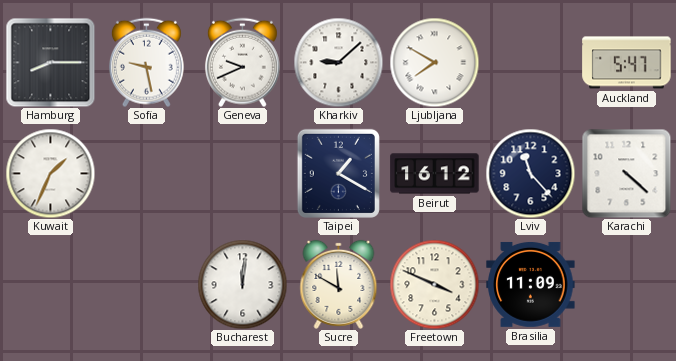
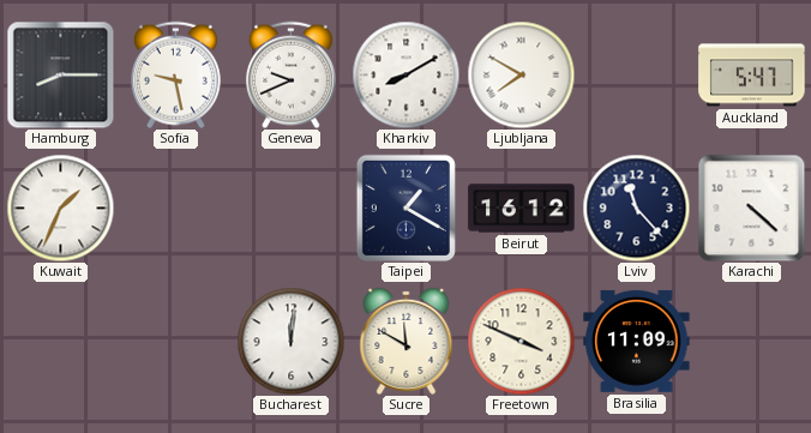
Kharkiv: 9:08 -> 8:10
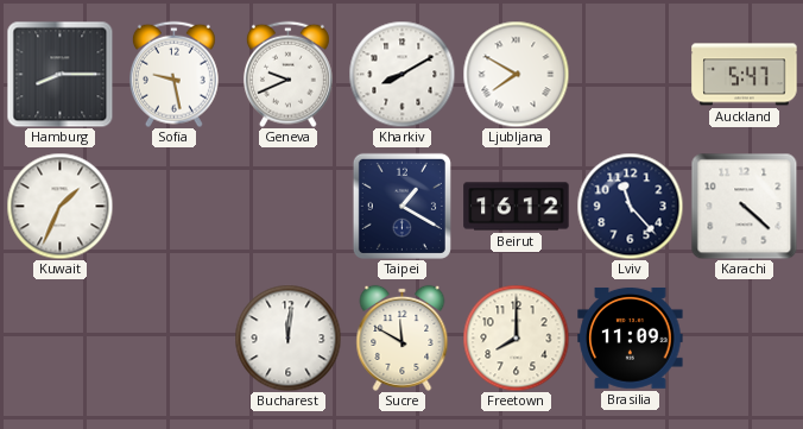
Freetown: 3:49 -> 8:00
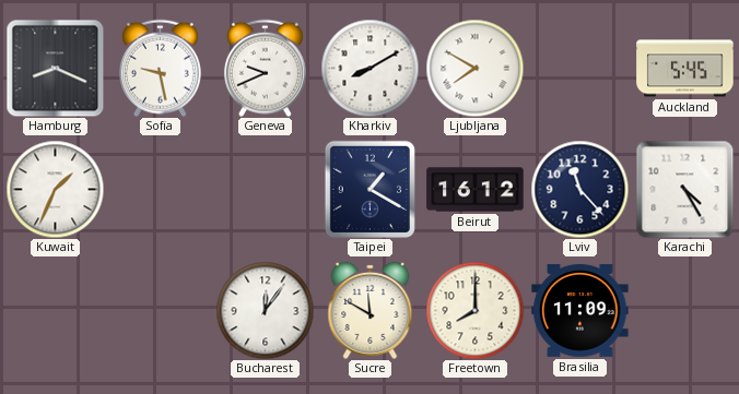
Hamburg: 8:15 -> 8:19
Auckland: 5:47 -> 5:45
Karachi: 4:22 -> 4:25
Bucharest: 12:01 -> 12:06
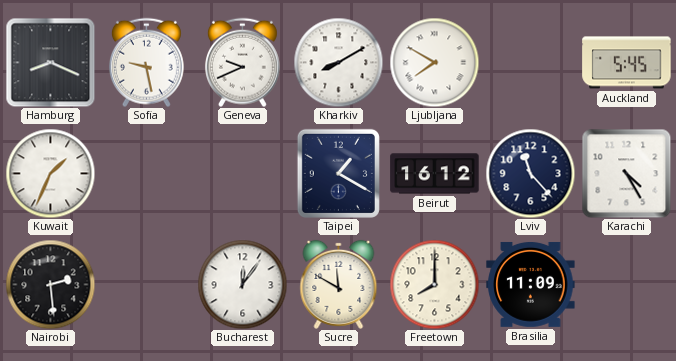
Nairobi: none -> 2:29
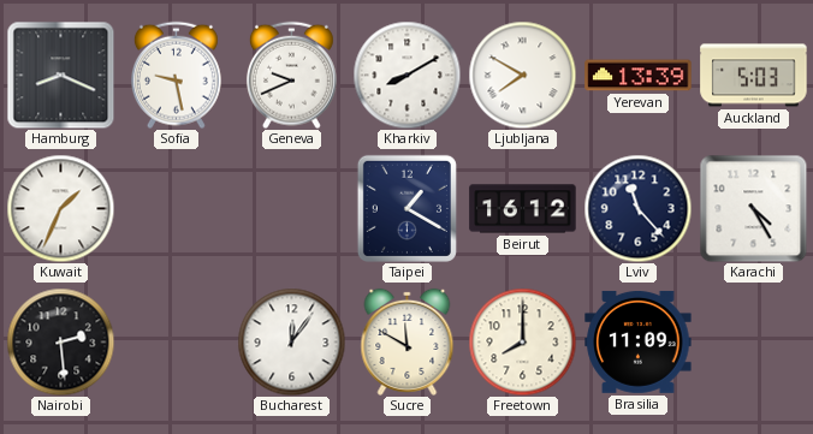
Yerevan: none -> 13:39
Auckland: 5:45 -> 5:03
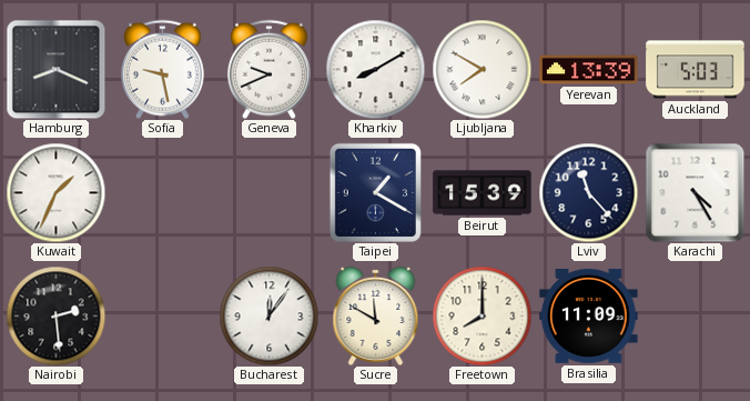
Beirut: 16:12 -> 15:39
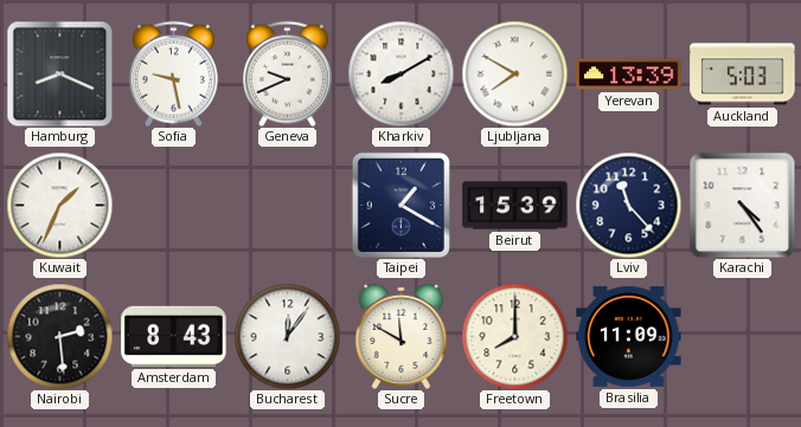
Karachi: 4:25 -> 4:24
Amsterdam: none -> 8:43
